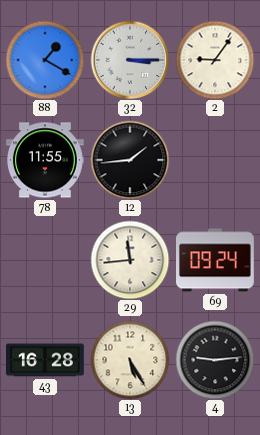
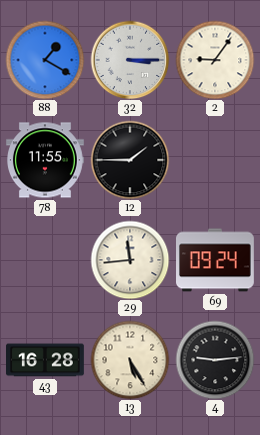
12: 1:44 -> 1:45
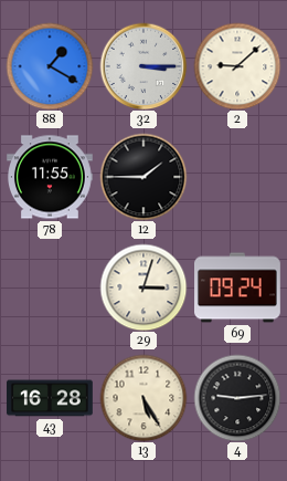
2: 9:06 -> 9:08
29: 11:44 -> 3:03
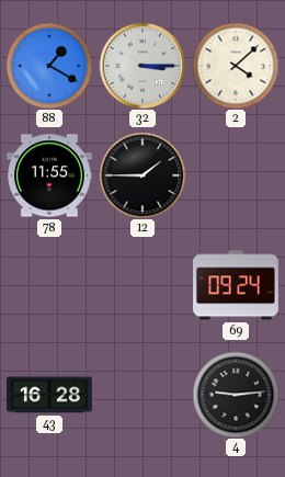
2: 9:08 -> 4:08
29: 3:03 -> none
13: 5:25 -> none
